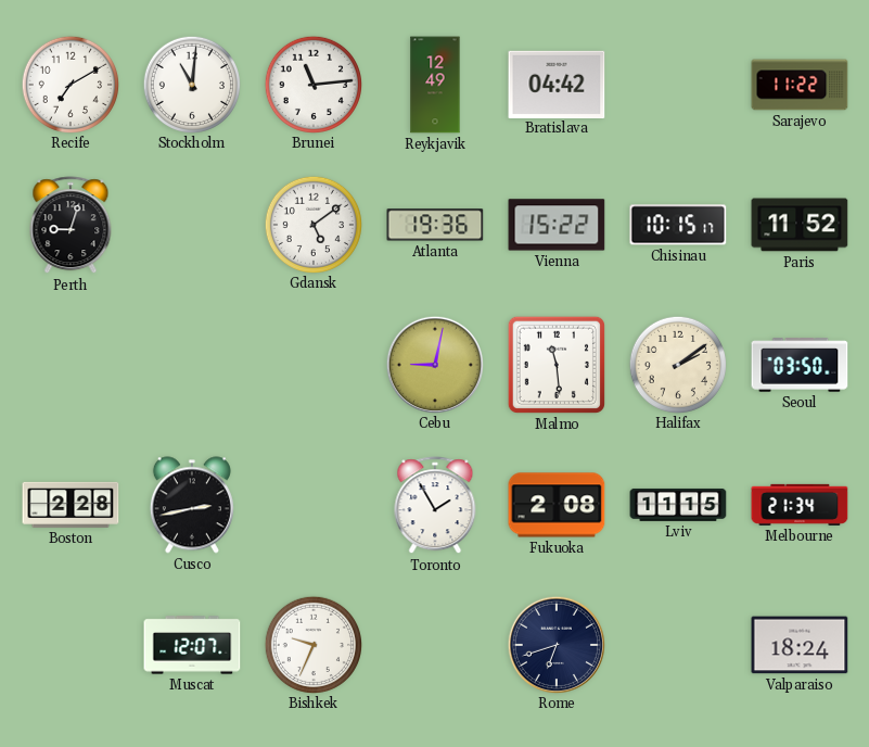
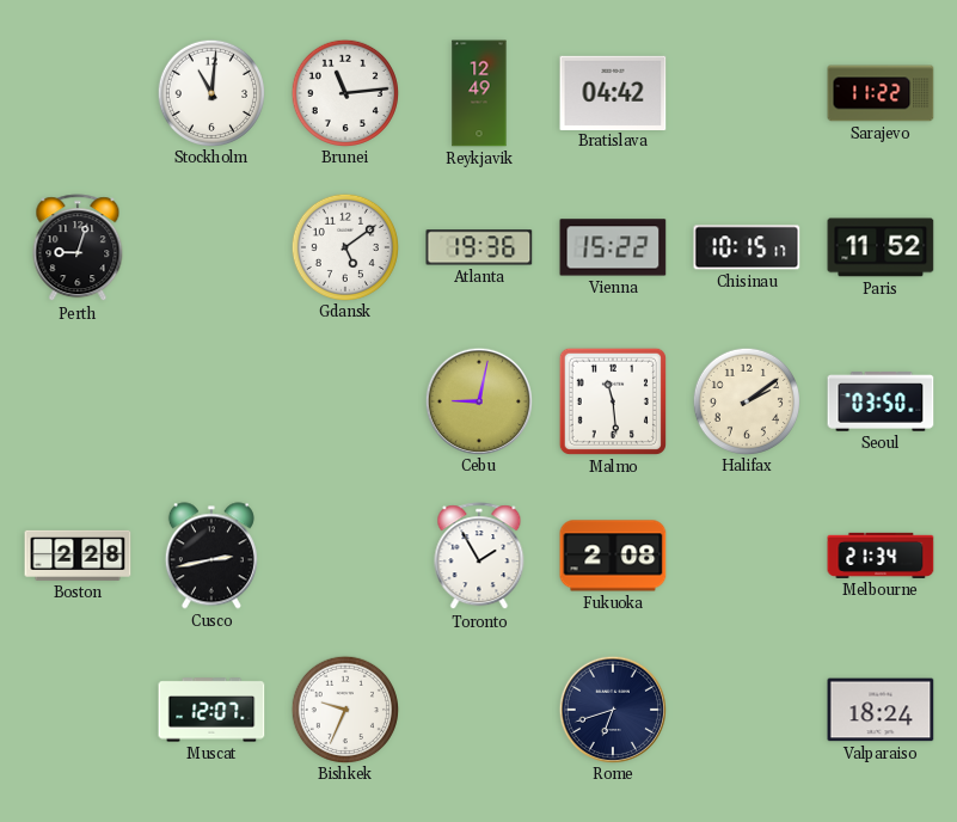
Recife: 7:10 -> none
Lviv: 11:15 -> none
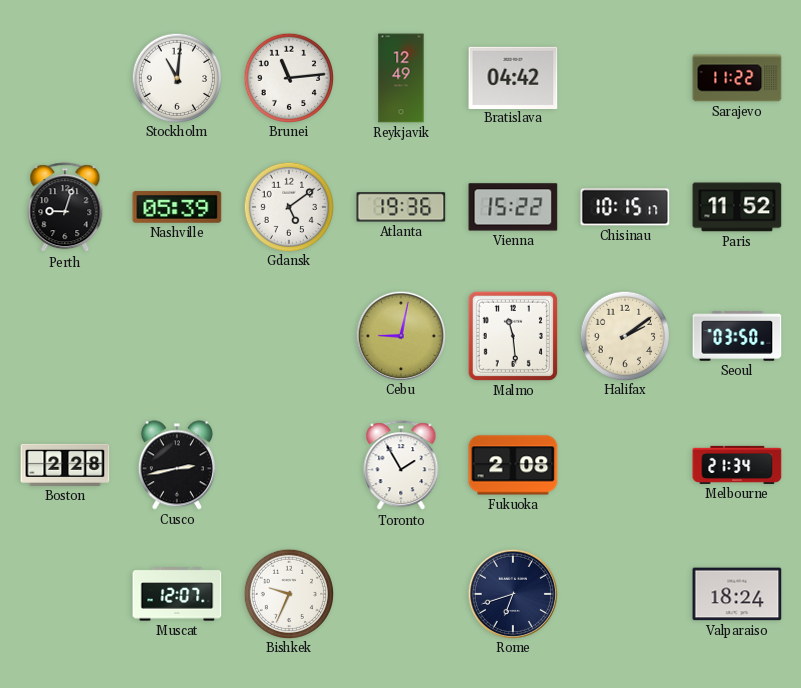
Nashville: none -> 05:39
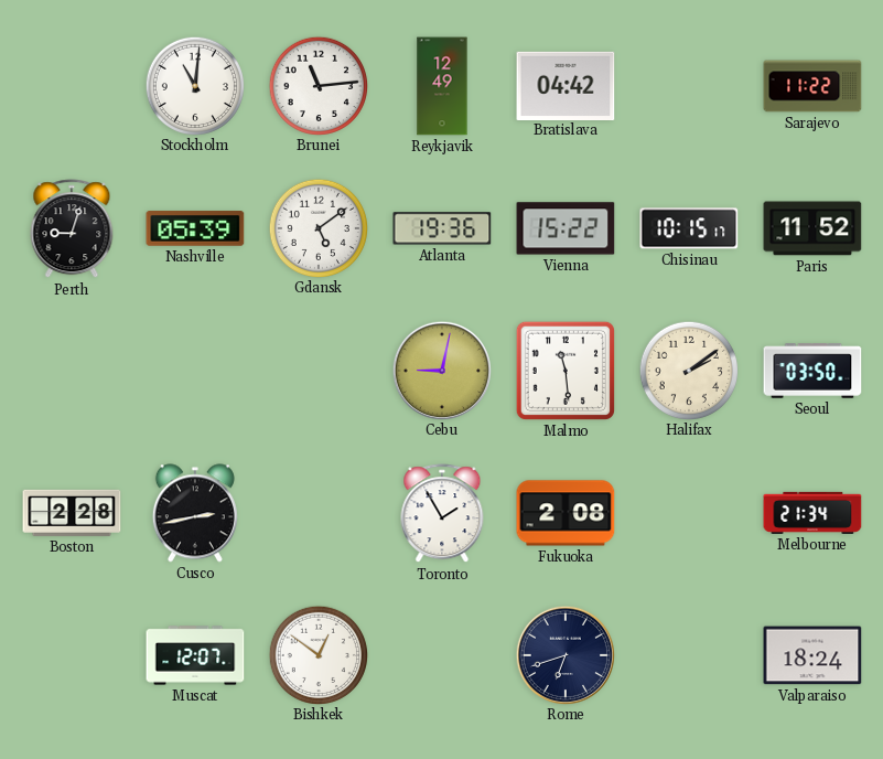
Bishkek: 9:34 -> 12:51
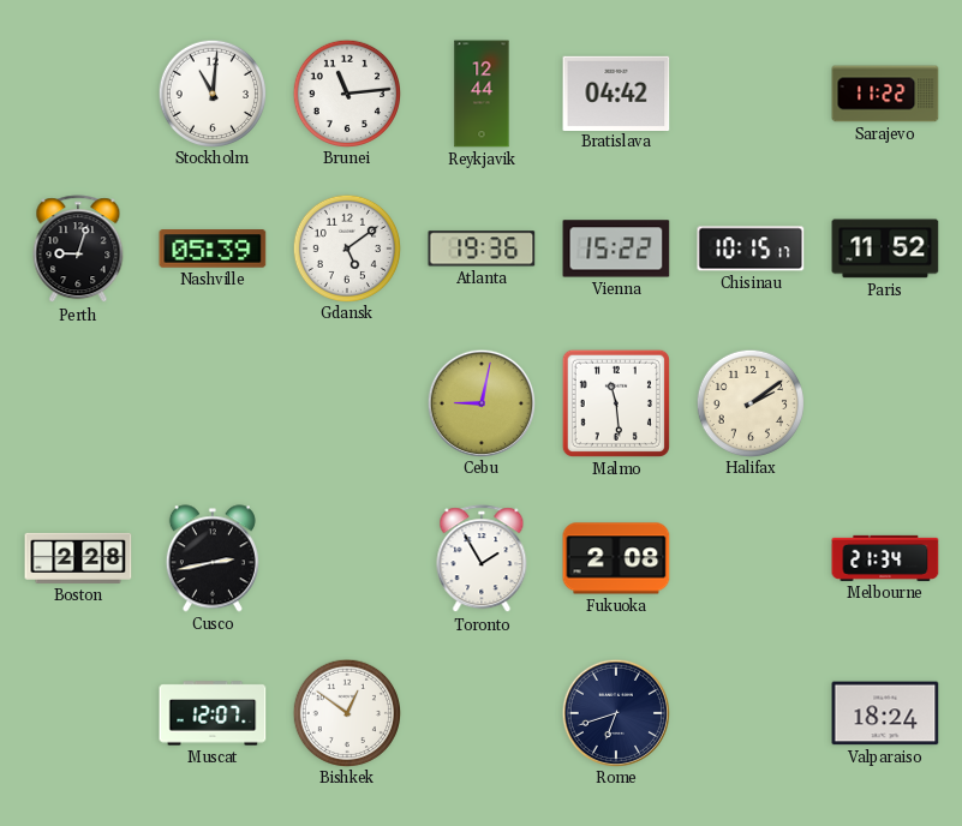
Reykjavik: 12:49 -> 12:44
Seoul: 03:50 -> none
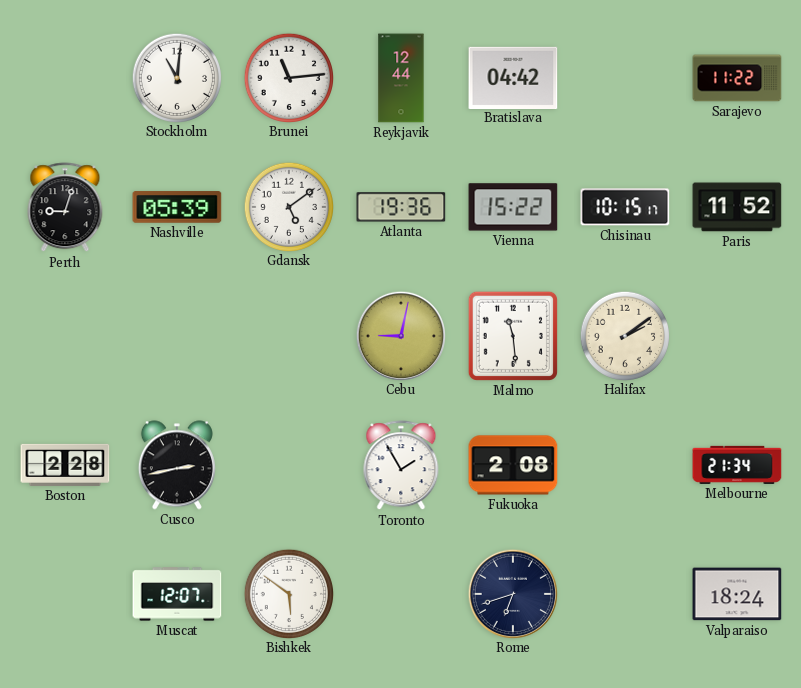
Bishkek: 12:51 -> 5:51
